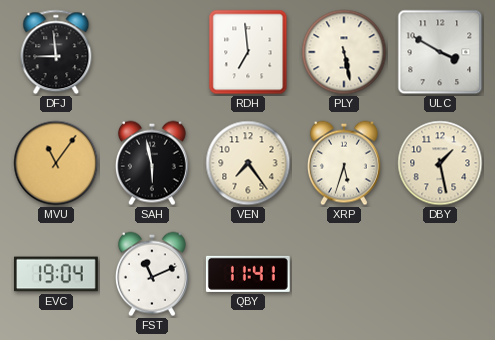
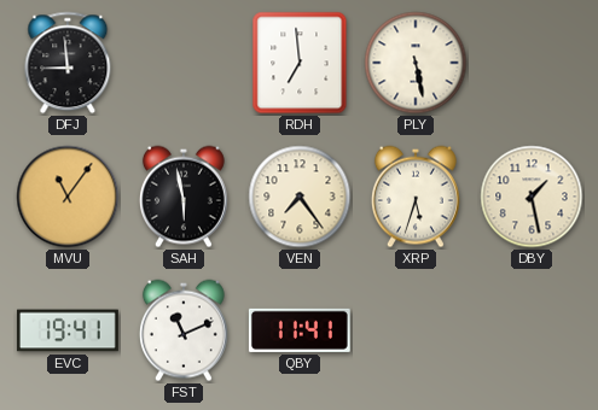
ULC: 3:50 -> none
EVC: 19:04 -> 19:41
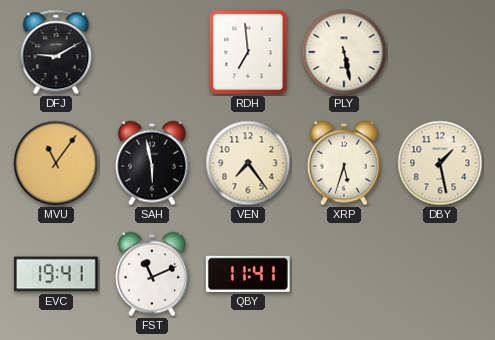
DFJ: 8:59 -> 9:10
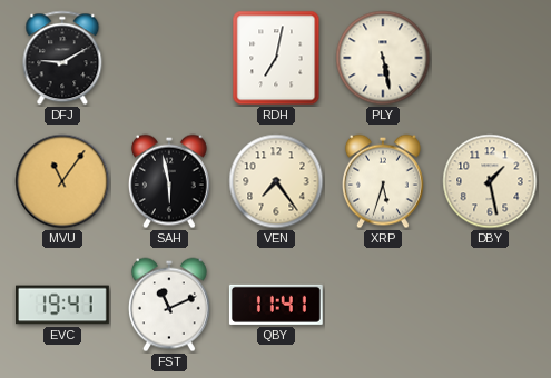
RDH: 6:59 -> 7:02
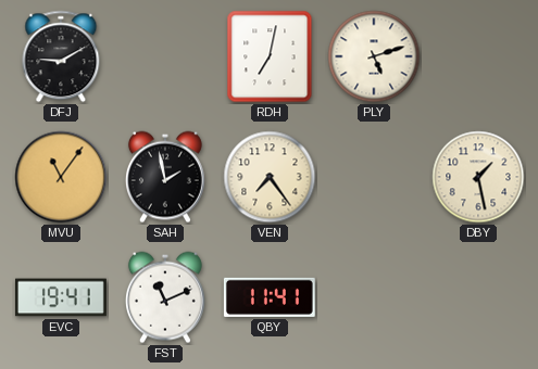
PLY: 5:28 -> 5:12
SAH: 5:58 -> 1:58
XRP: 5:33 -> none
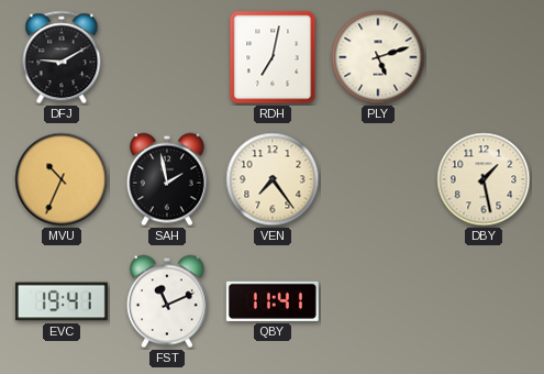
MVU: 11:06 -> 10:34
